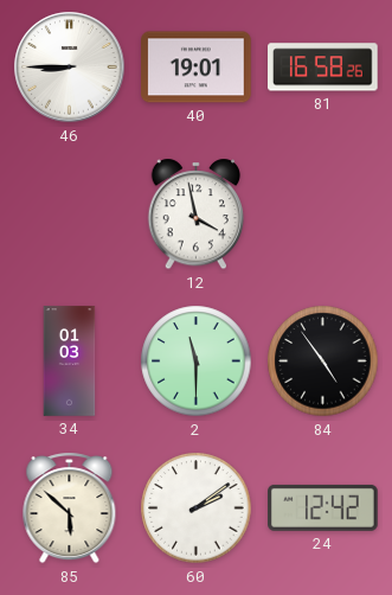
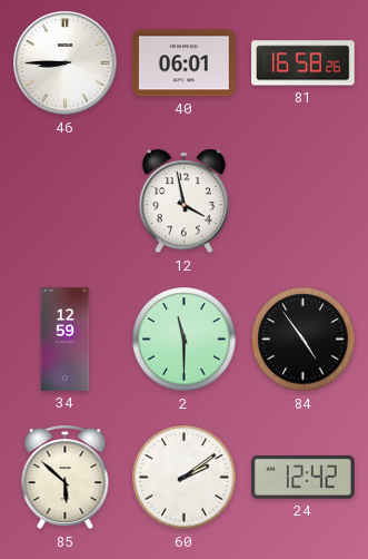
40: 19:01 -> 06:01
34: 01:03 -> 12:59
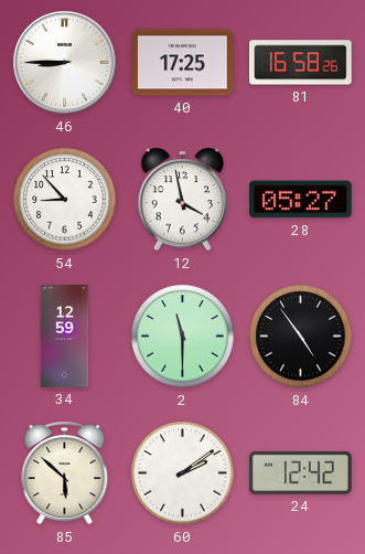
40: 06:01 -> 17:25
54: none -> 8:53
28: none -> 05:27
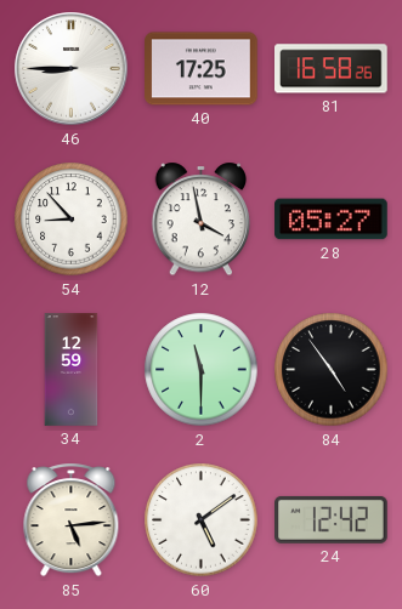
85: 5:52 -> 5:14
60: 2:09 -> 5:09
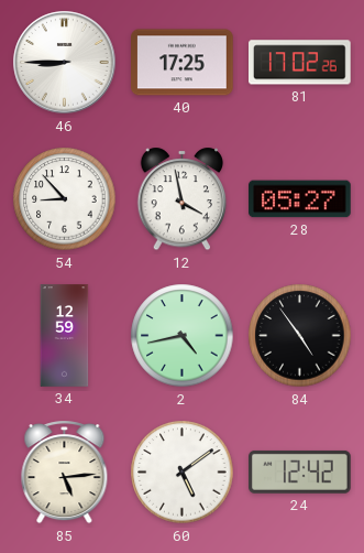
81: 16:58 -> 17:02
2: 11:30 -> 4:43
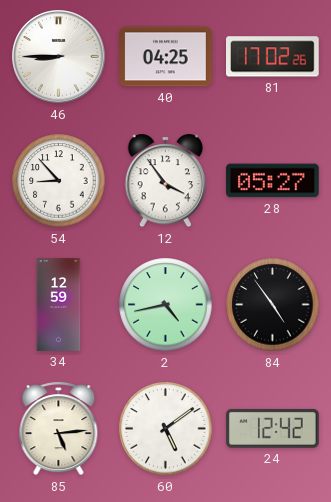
40: 17:25 -> 04:25
12: 3:58 -> 3:54
